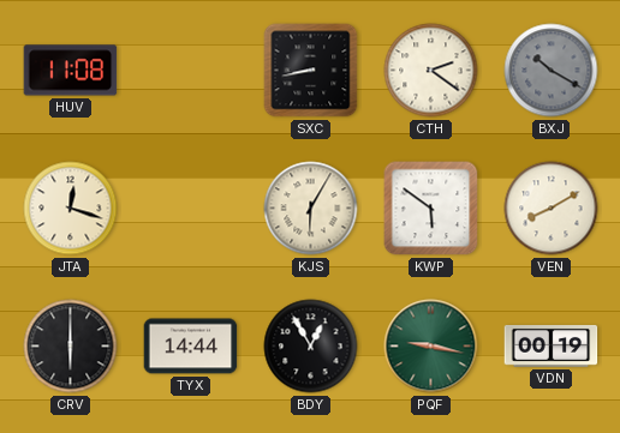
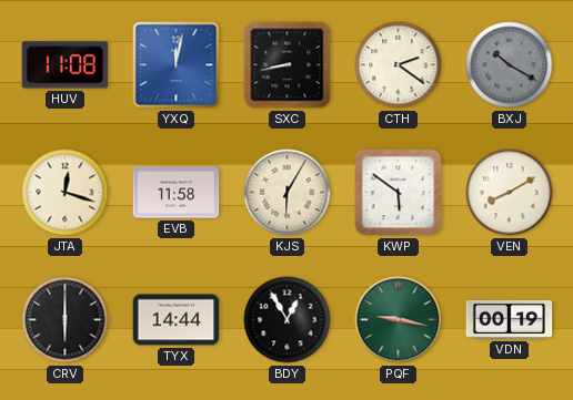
YXQ: none -> 12:02
EVB: none -> 11:58
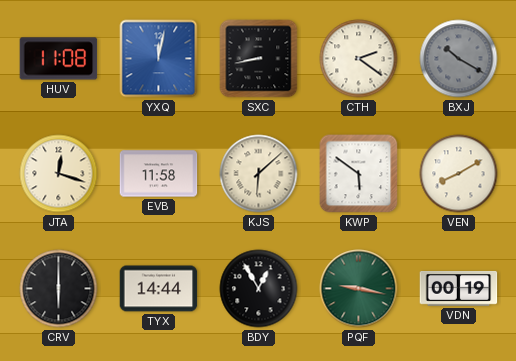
KJS: 6:05 -> 6:08
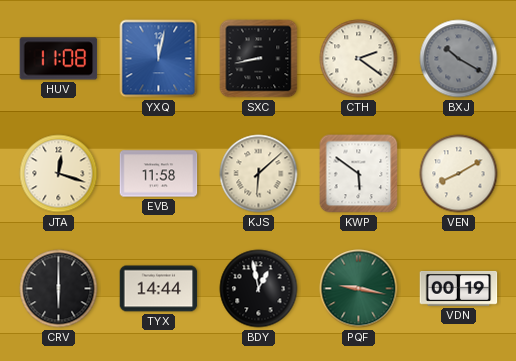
BDY: 12:55 -> 12:58
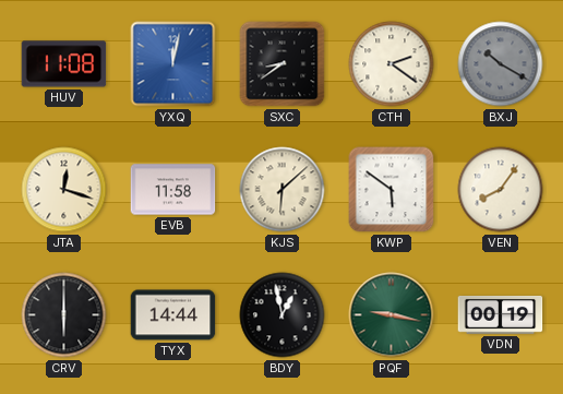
SXC: 8:43 -> 8:39
VEN: 8:10 -> 8:06
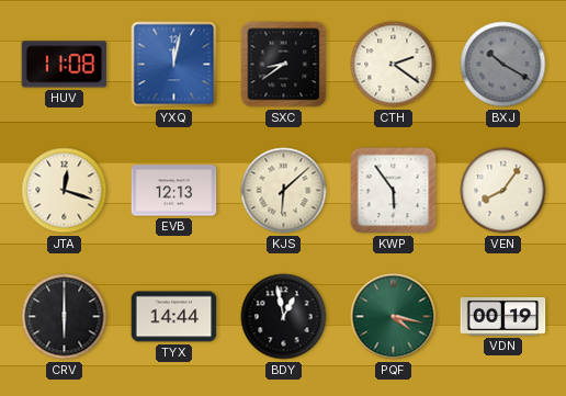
EVB: 11:58 -> 12:13
KWP: 5:51 -> 5:54
PQF: 9:17 -> 4:17
